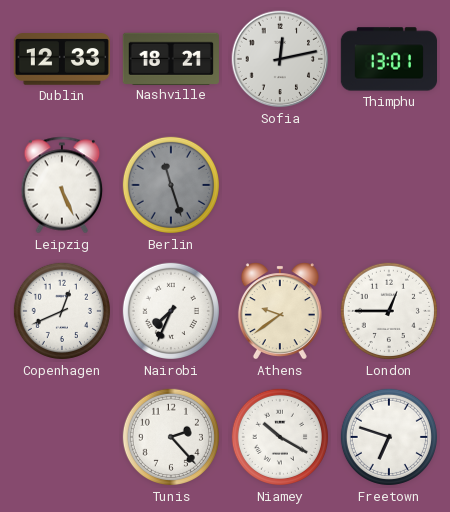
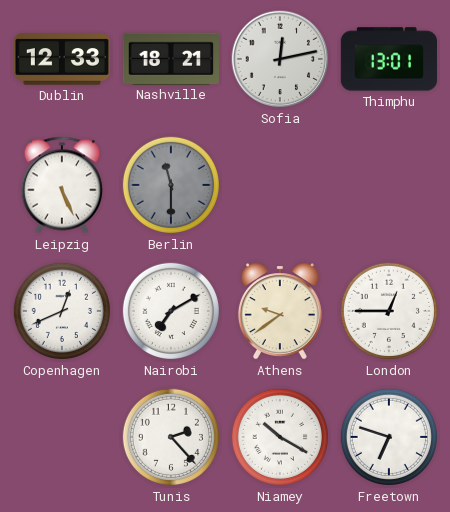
Berlin: 11:27 -> 11:30
Nairobi: 7:34 -> 7:10
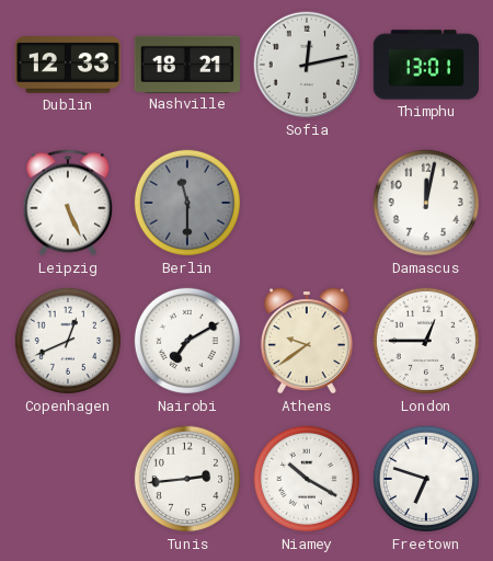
Damascus: none -> 12:02
Tunis: 2:23 -> 2:44
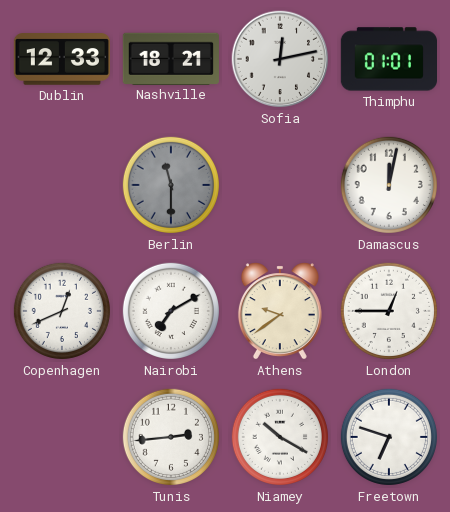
Thimphu: 13:01 -> 01:01
Leipzig: 5:26 -> none
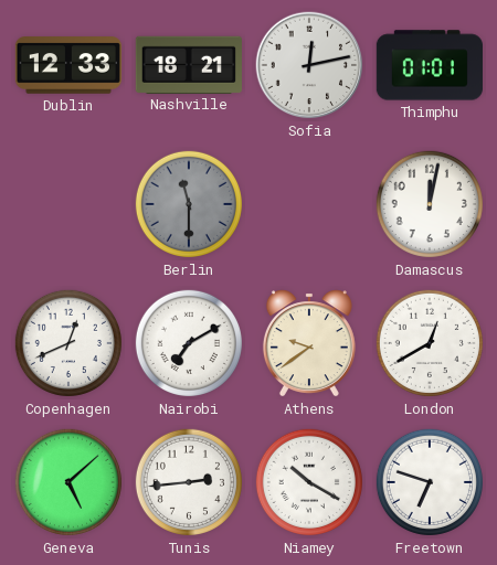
London: 12:45 -> 12:40
Geneva: none -> 5:08
